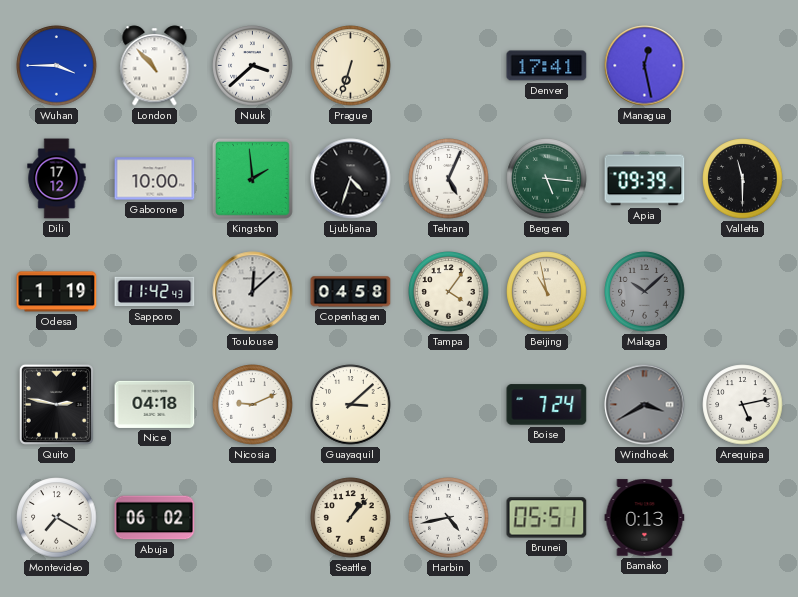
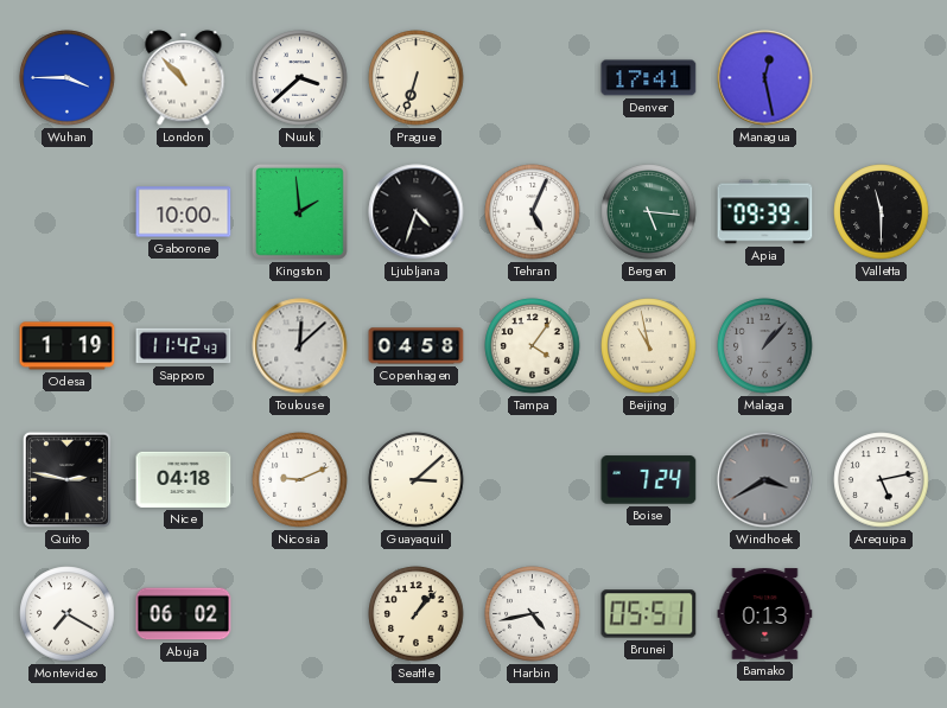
Dili: 17:12 -> none
Malaga: 10:08 -> 1:07
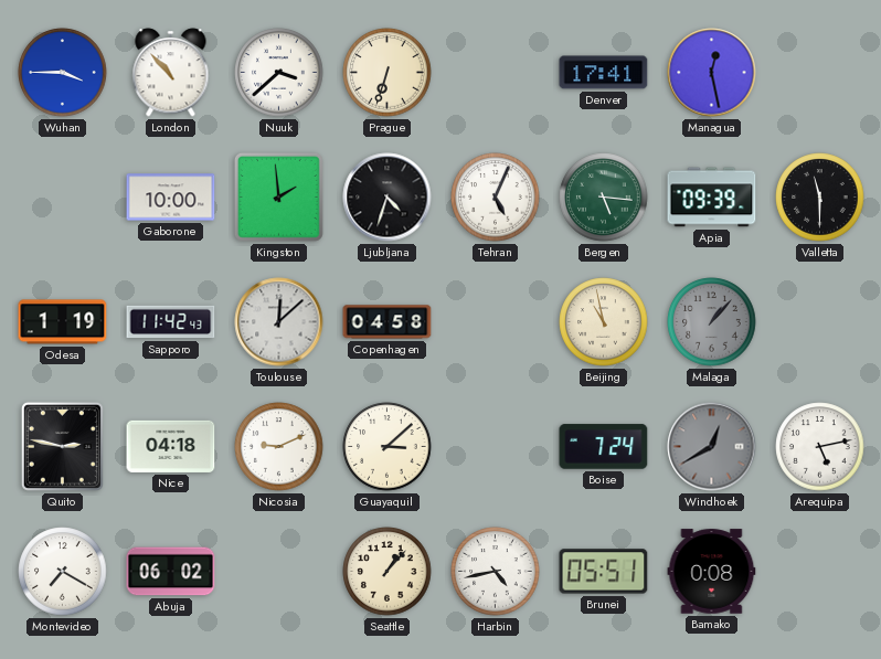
Tampa: 4:06 -> none
Windhoek: 3:40 -> 12:40
Bamako: 0:13 -> 0:08
